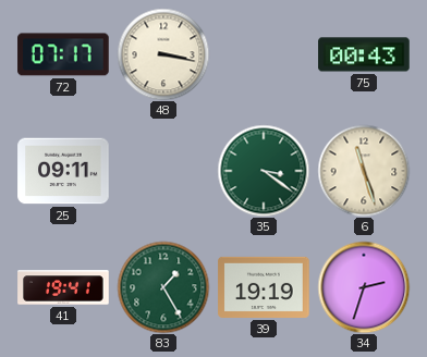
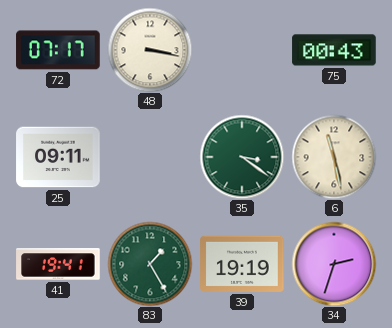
6: 11:27 -> 11:28
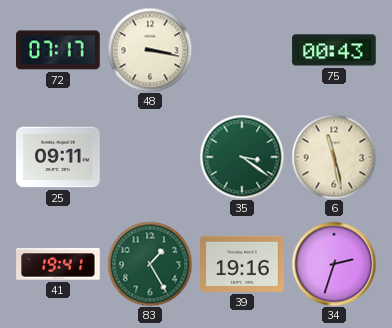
39: 19:19 -> 19:16
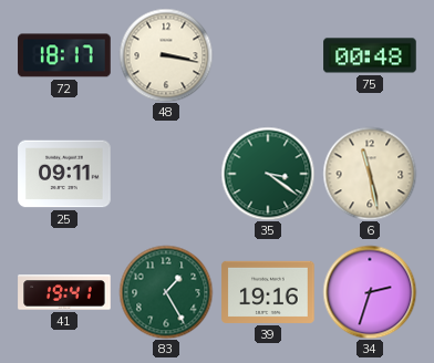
72: 07:17 -> 18:17
75: 00:43 -> 00:48
